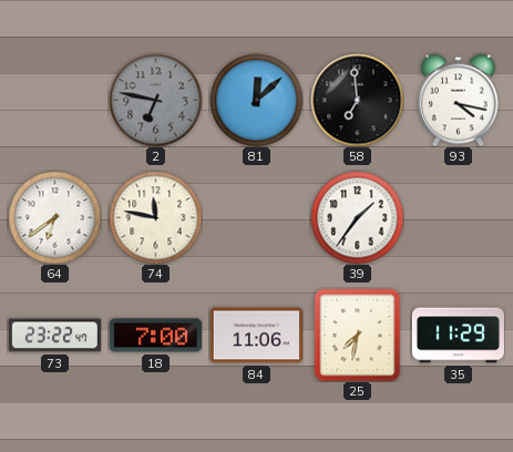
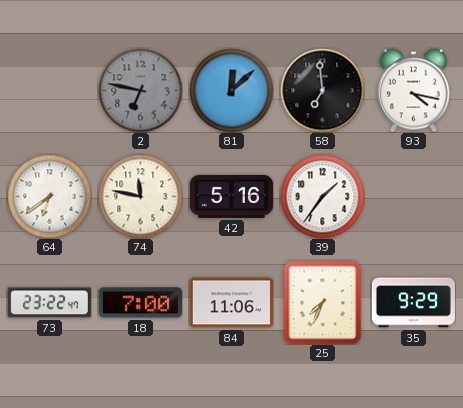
42: none -> 5:16
25: 7:32 -> 7:34
35: 11:29 -> 9:29
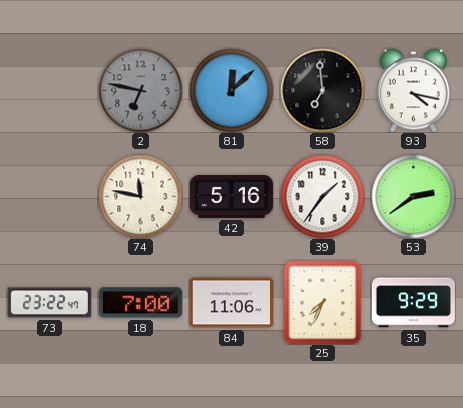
64: 6:39 -> none
53: none -> 2:39
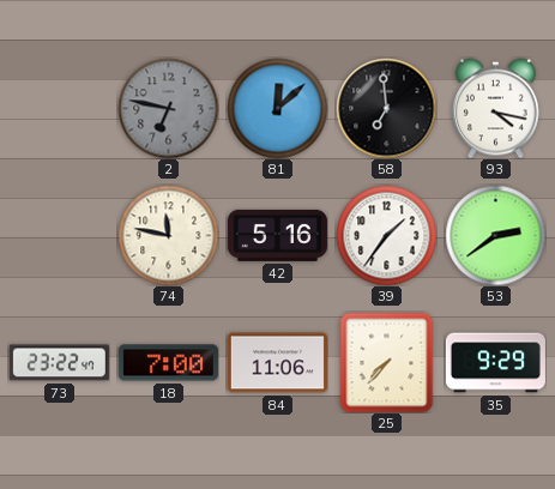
25: 7:34 -> 7:37
